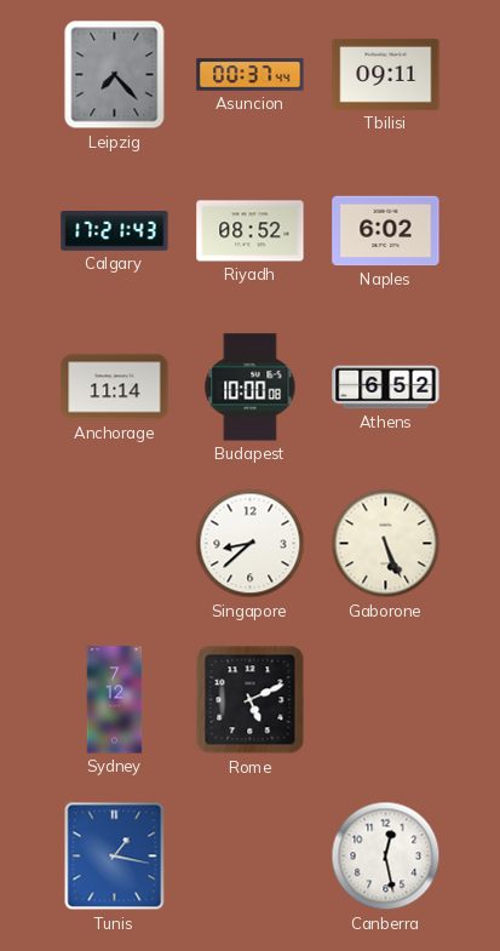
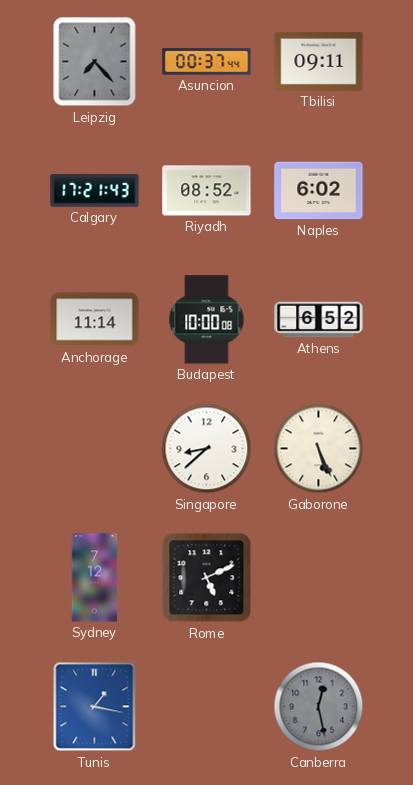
Canberra dial: white -> grey
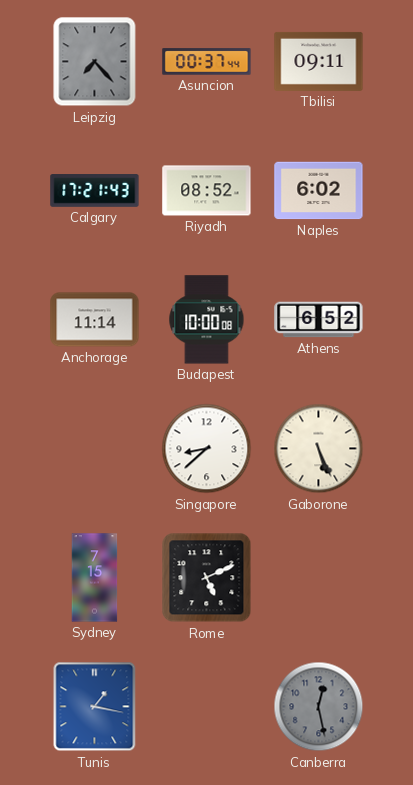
Sydney: 7:12 -> 7:15
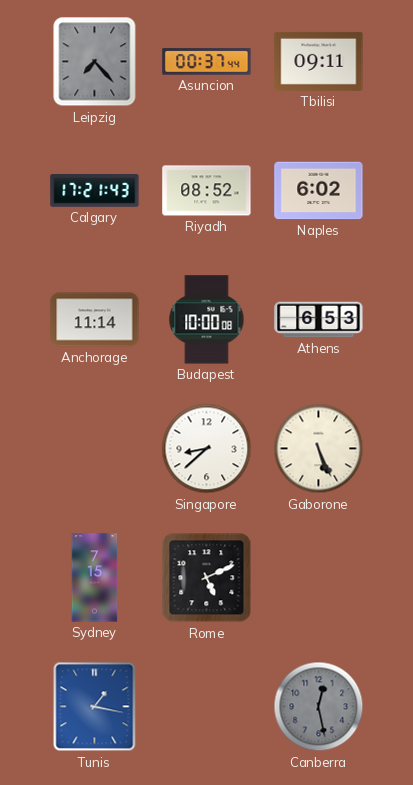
Athens: 6:52 -> 6:53
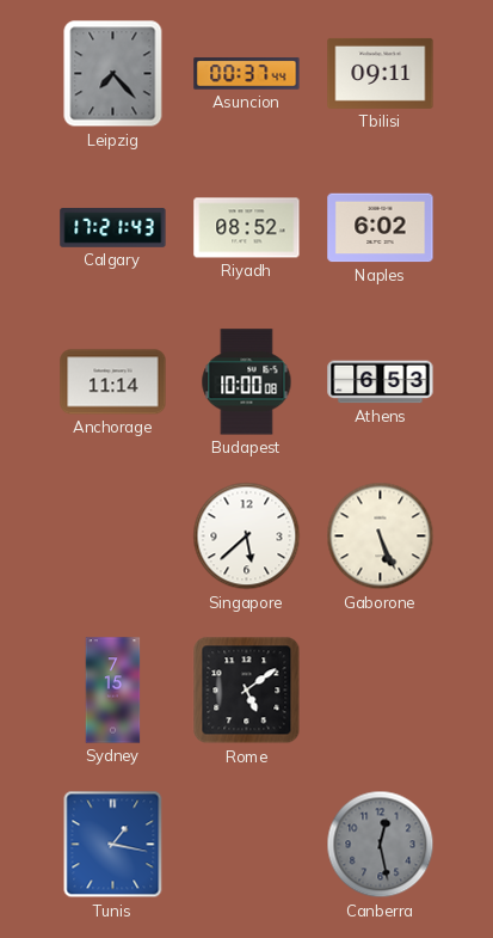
Singapore: 8:38 -> 5:38
Rome: 5:11 -> 5:09
